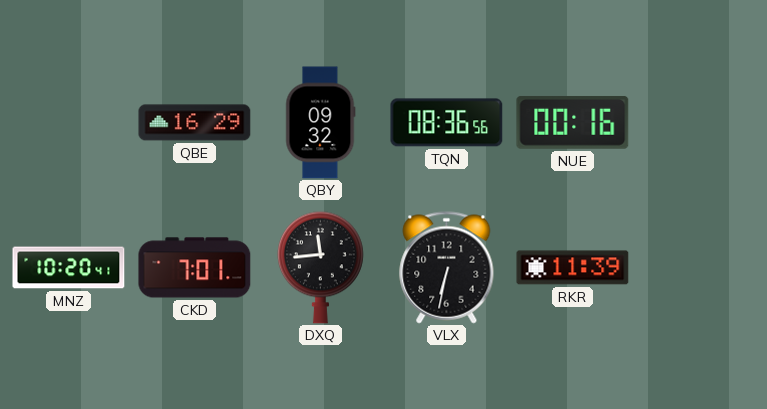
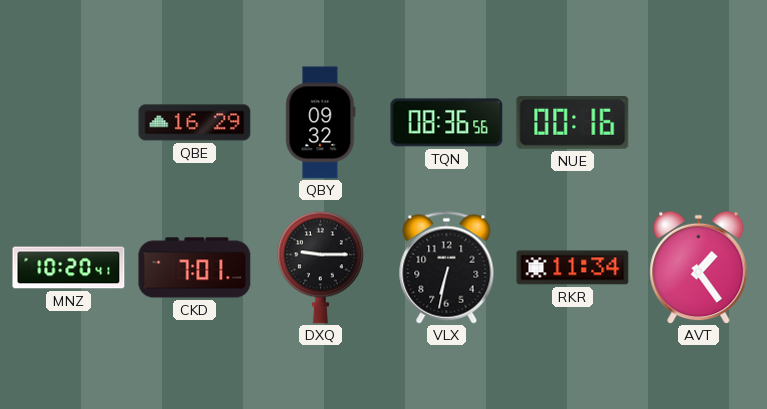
DXQ: 11:44 -> 9:15
RKR: 11:39 -> 11:34
AVT: none -> 1:24
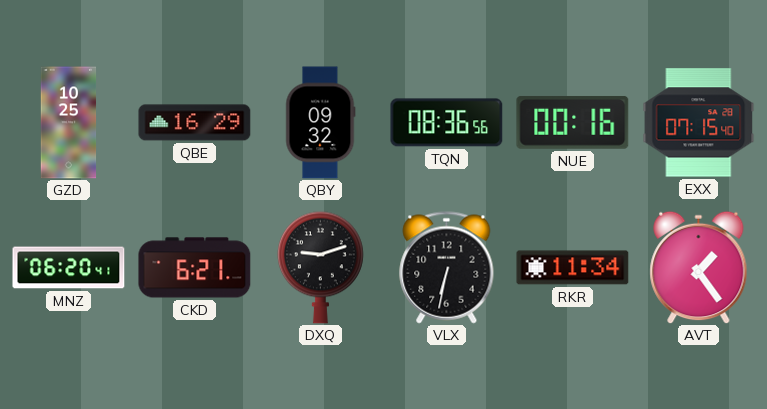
GZD: none -> 10:25
EXX: none -> 07:15
MNZ: 10:20 -> 06:20
CKD: 7:01 -> 6:21
DXQ: 9:15 -> 9:12
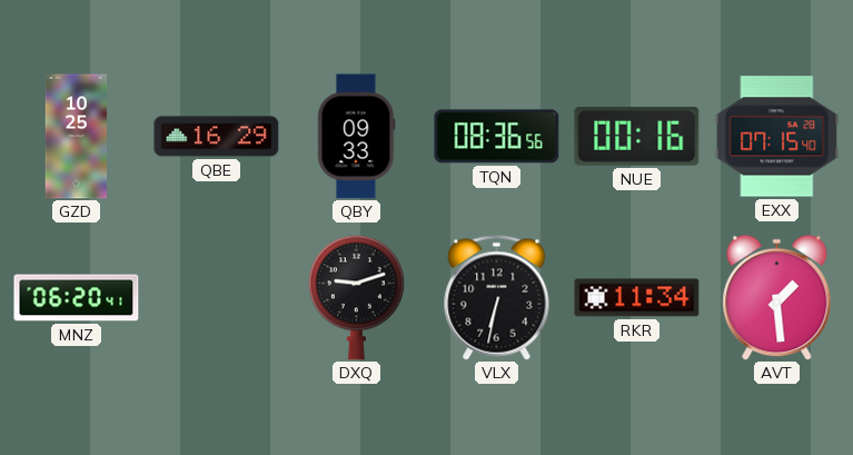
QBY: 09:32 -> 09:33
CKD: 6:21 -> none
AVT: 1:24 -> 1:29
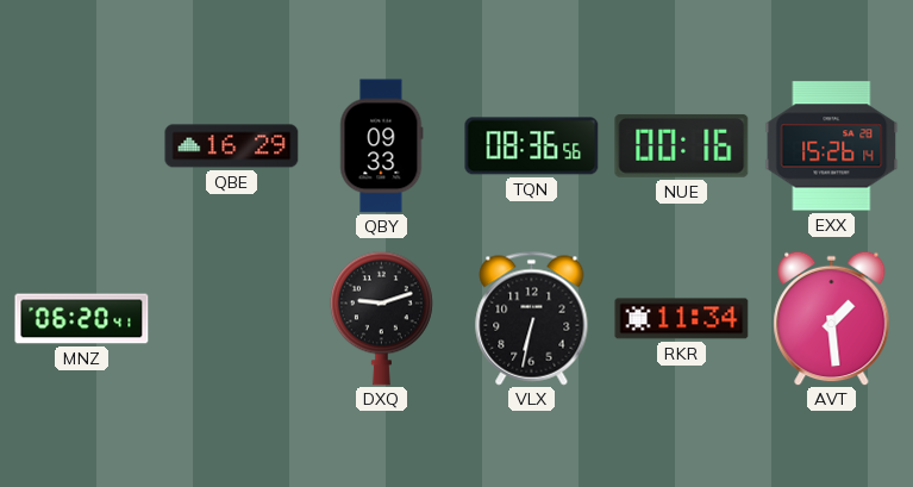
GZD: 10:25 -> none
EXX: 07:15 -> 15:26
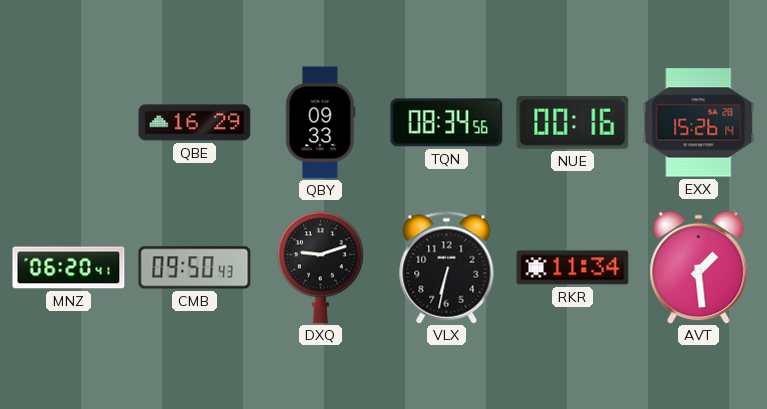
TQN: 08:36 -> 08:34
CMB: none -> 09:50
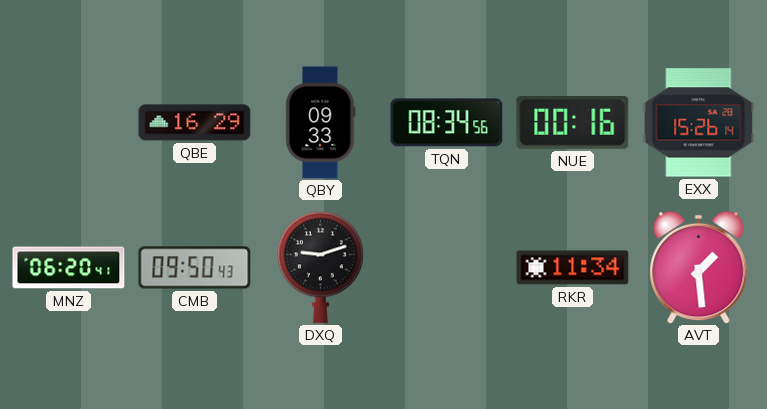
VLX: 6:32 -> none
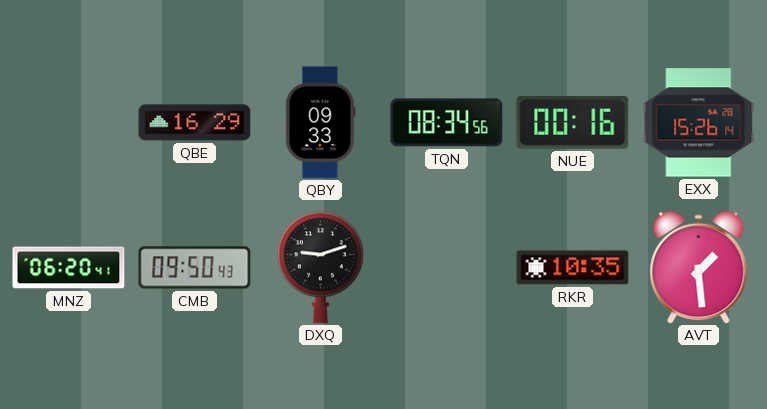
RKR: 11:34 -> 10:35
